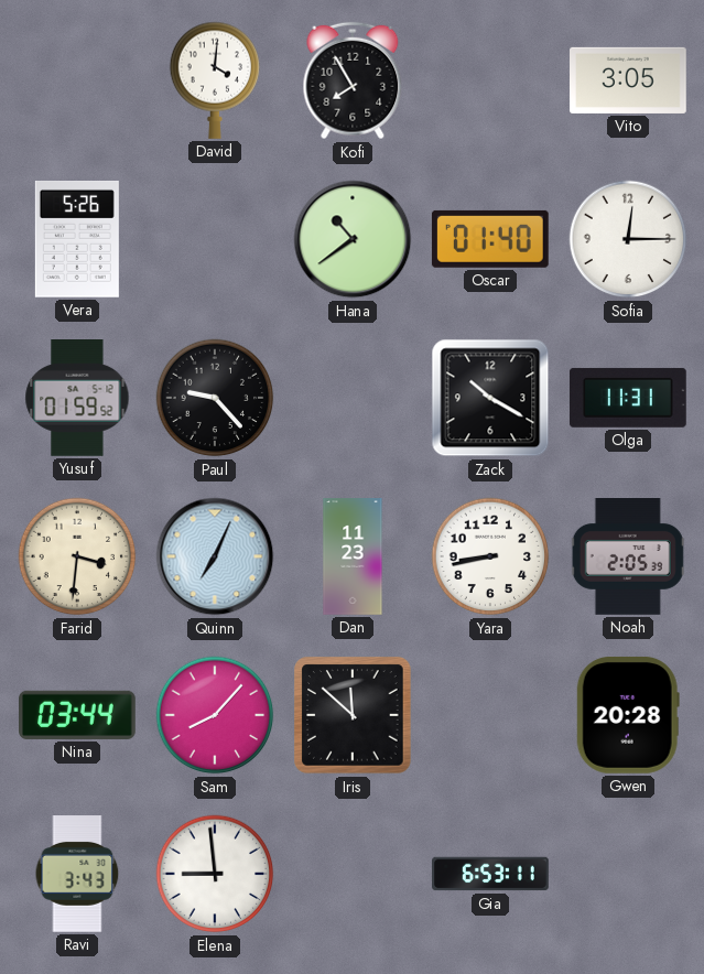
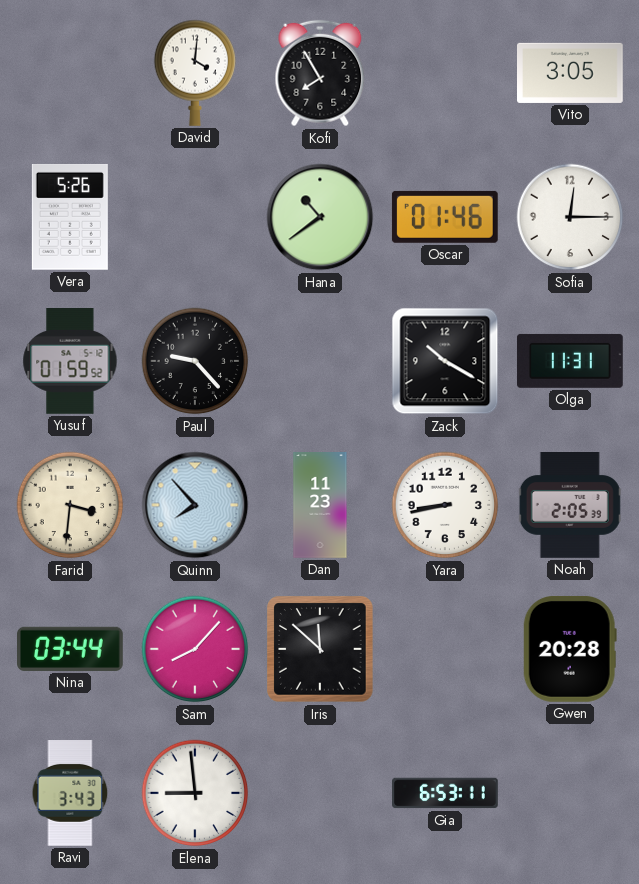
Oscar: 01:40 -> 01:46
Quinn: 7:04 -> 7:53
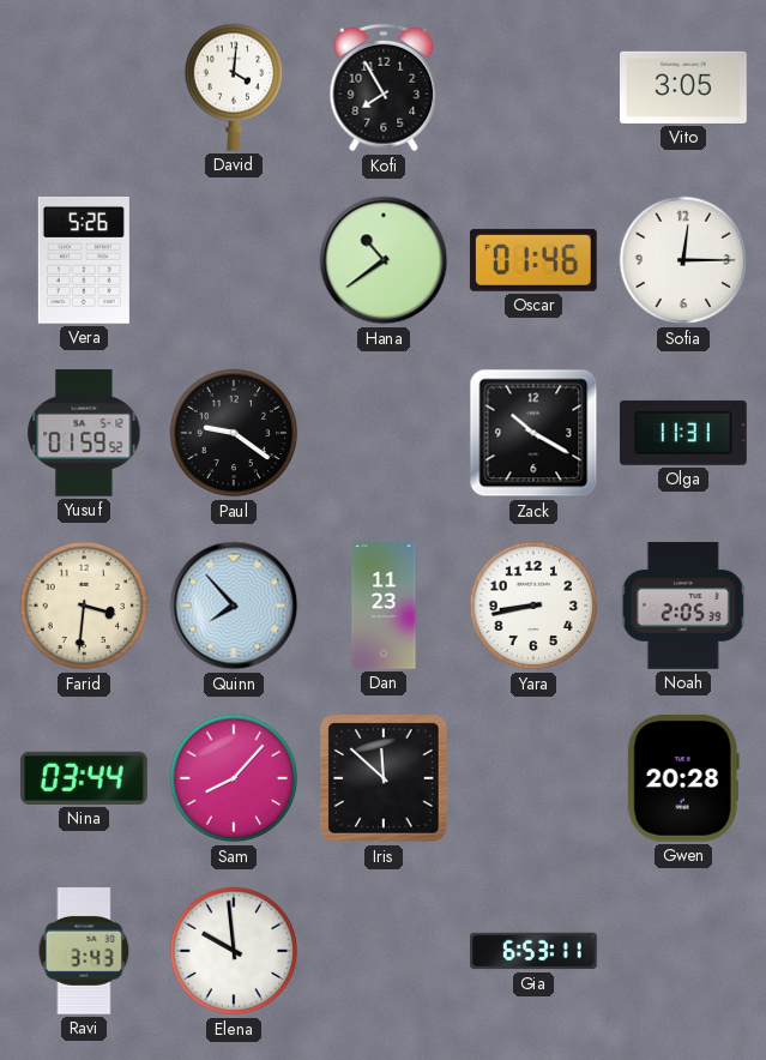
Paul: 9:23 -> 9:21
Elena: 8:59 -> 9:59
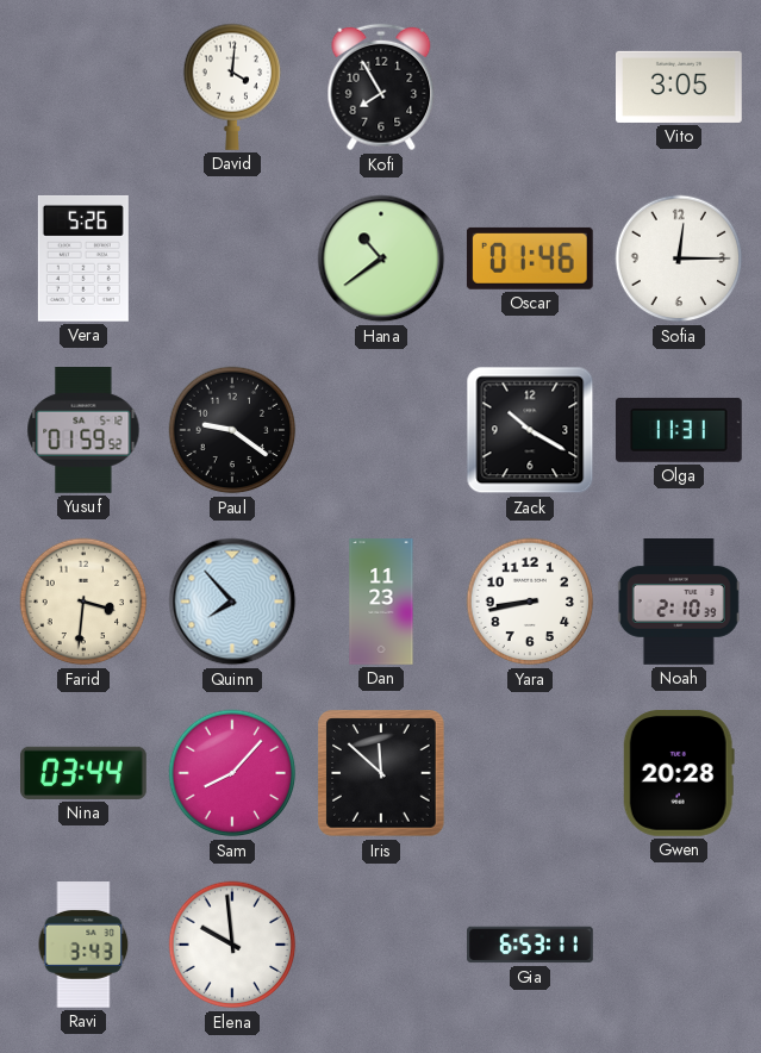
Noah: 2:05 -> 2:10
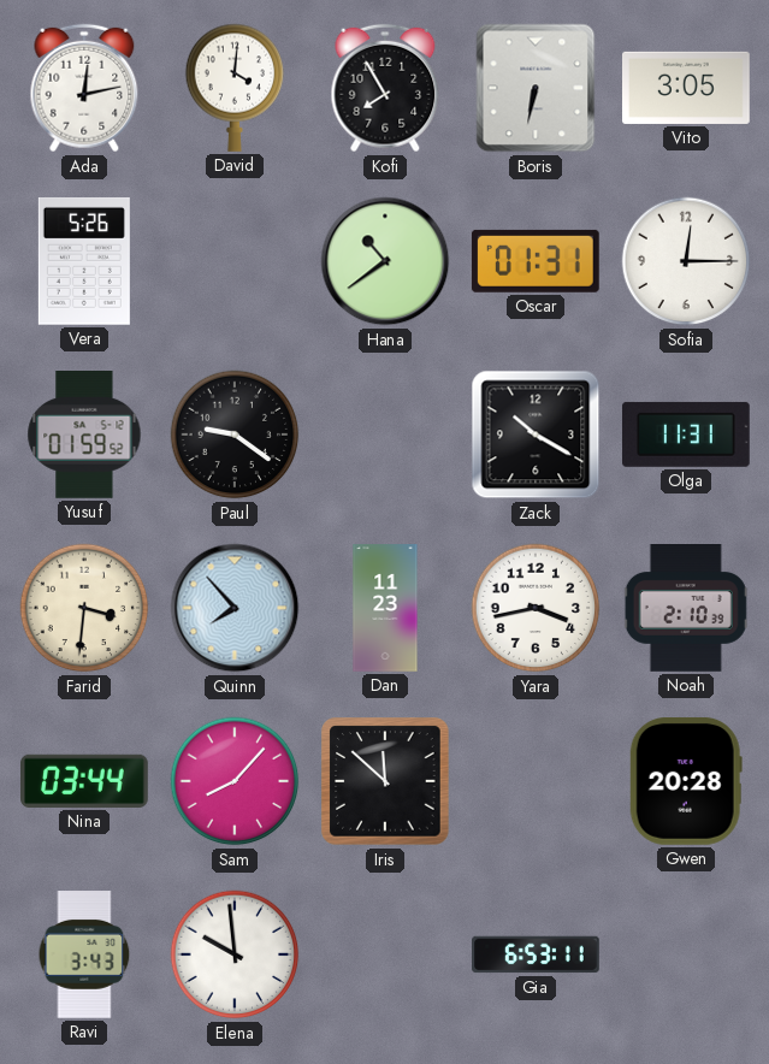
Ada: none -> 12:13
Boris: none -> 6:32
Oscar: 01:46 -> 01:31
Yara: 8:43 -> 3:43
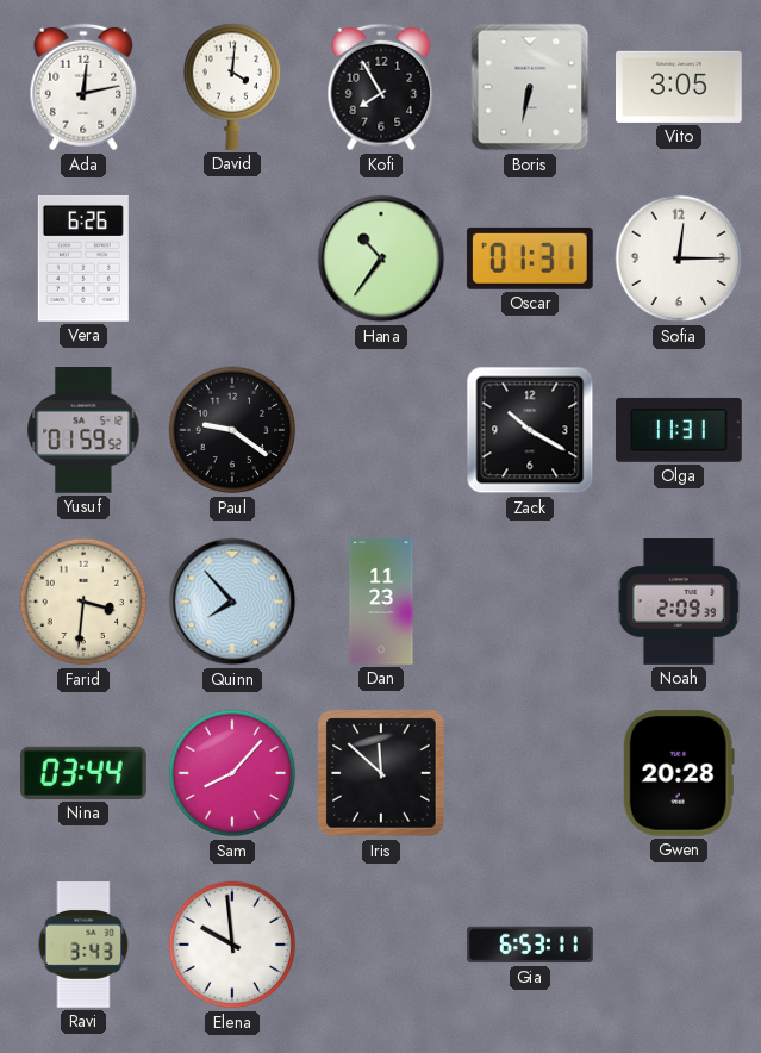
Vera: 5:26 -> 6:26
Hana: 10:39 -> 10:36
Yara: 3:43 -> none
Noah: 2:10 -> 2:09
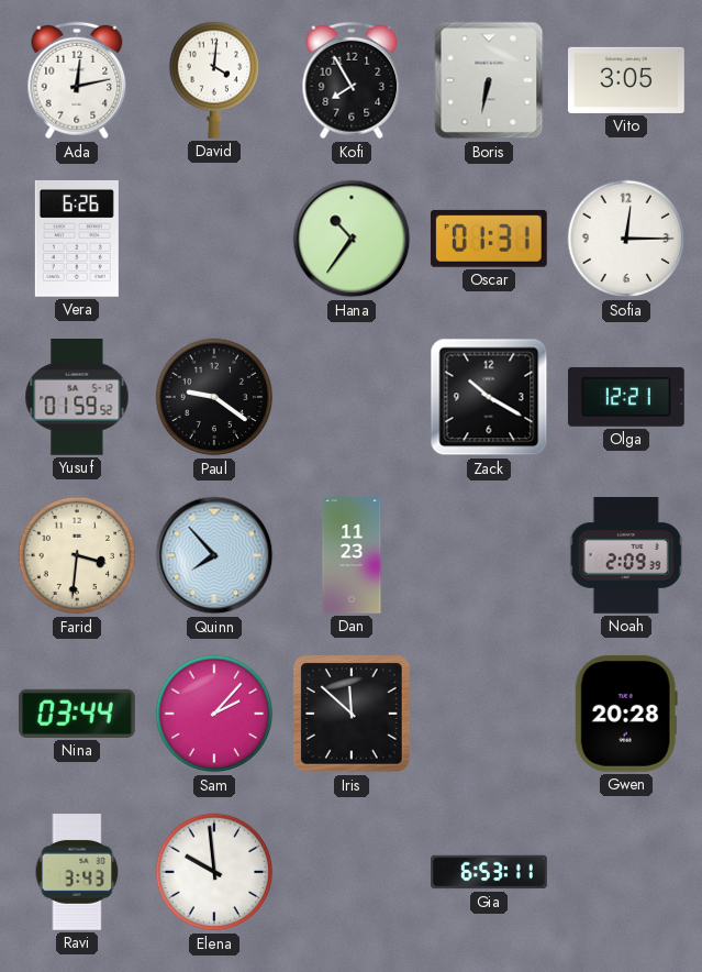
Olga: 11:31 -> 12:21
Sam: 8:07 -> 2:07
